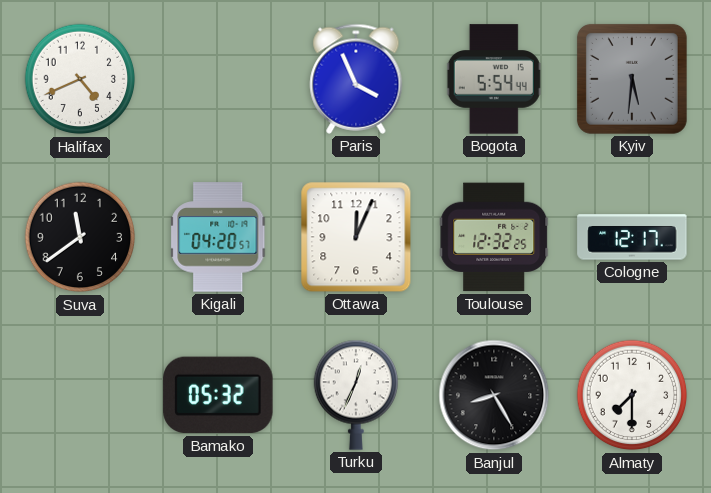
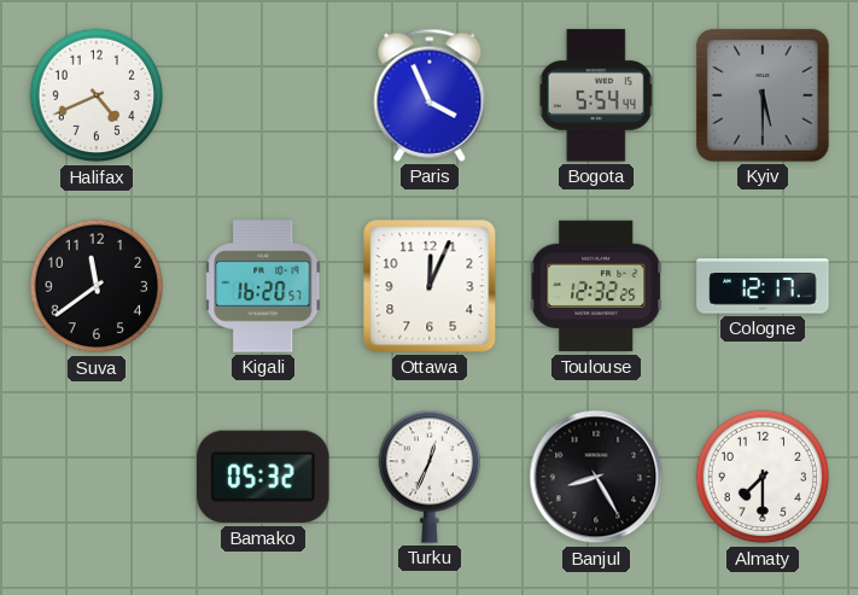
Kyiv: 5:31 -> 5:30
Kigali: 04:20 -> 16:20
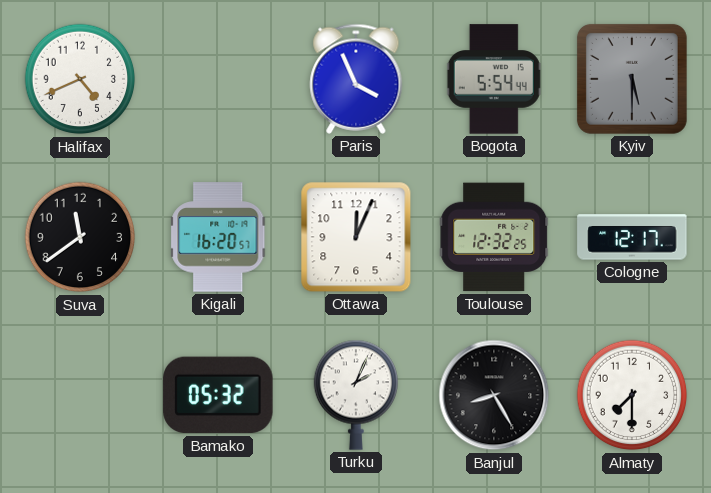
Turku: 12:34 -> 2:04
